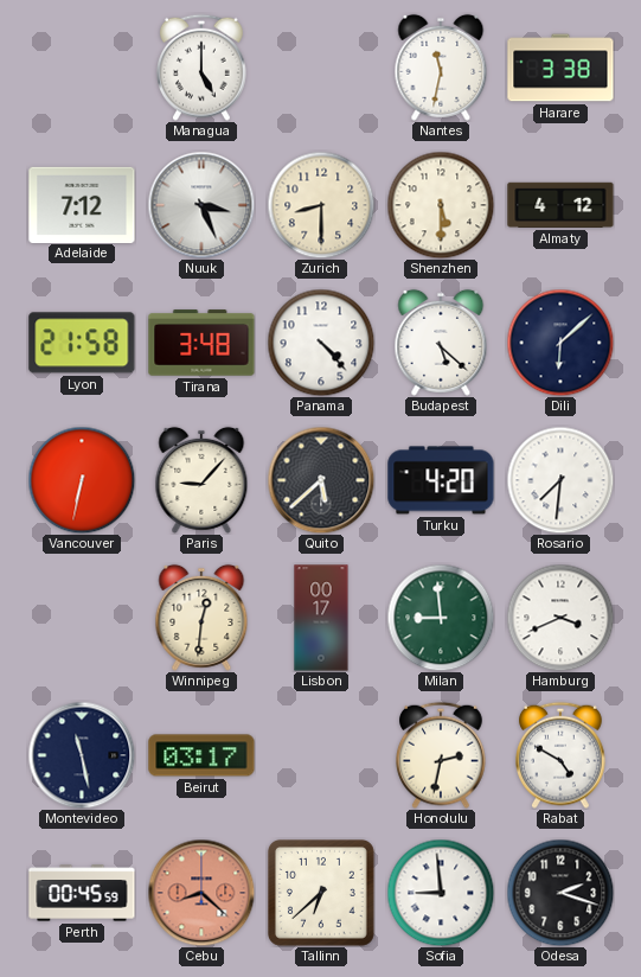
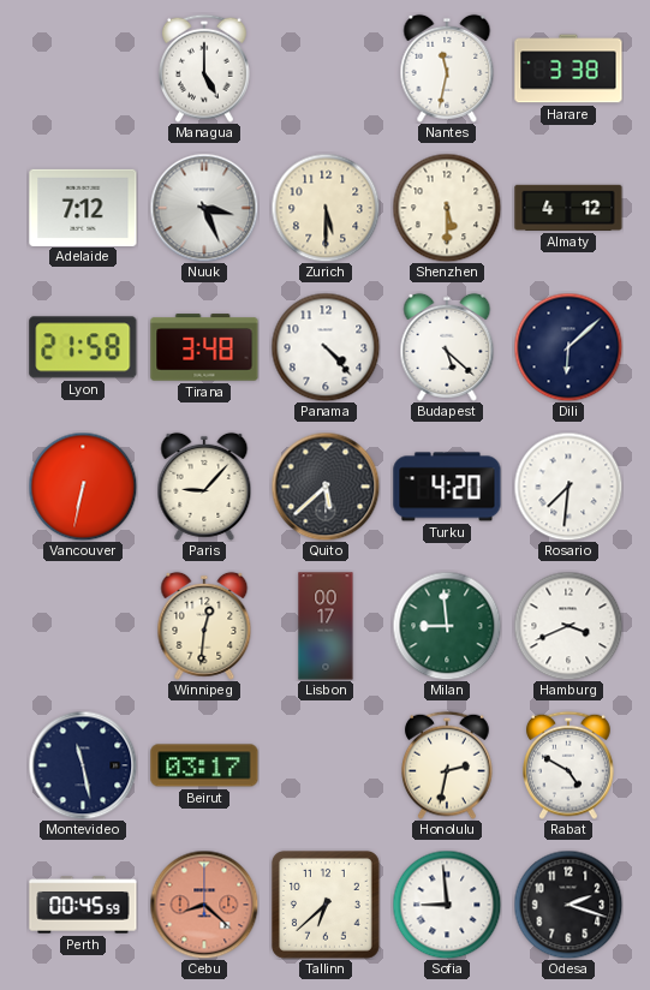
Zurich: 8:30 -> 5:30
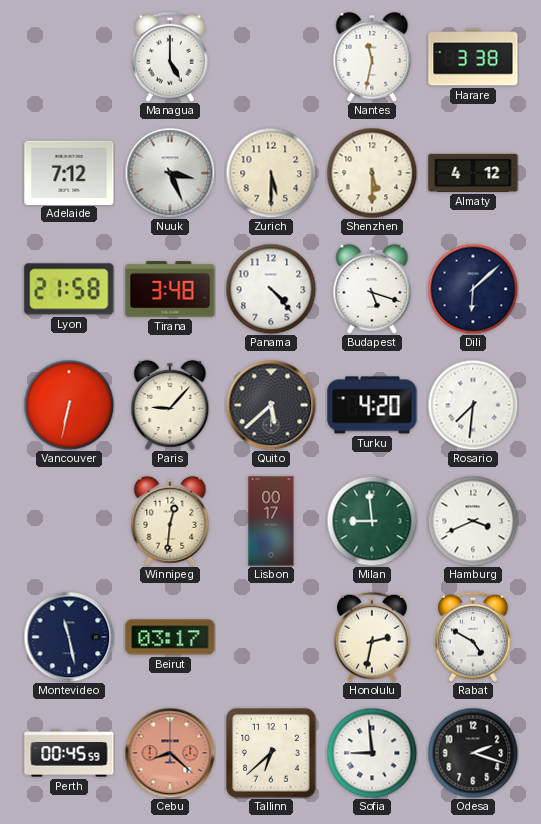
Budapest: 5:22 -> 5:18
